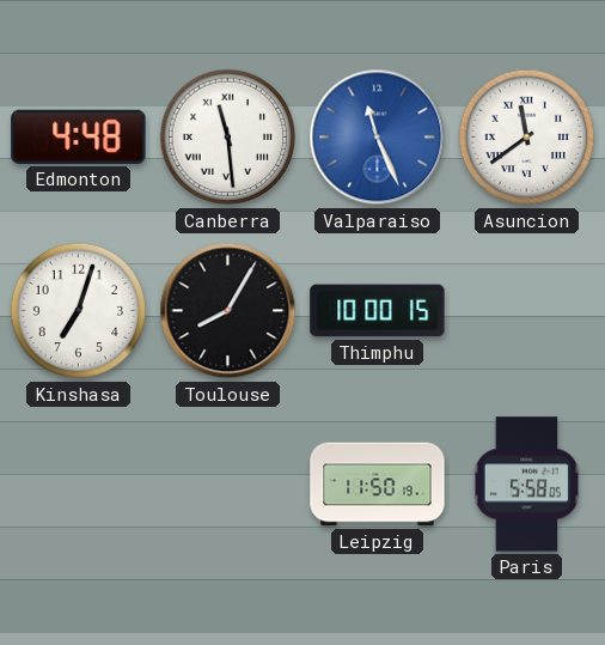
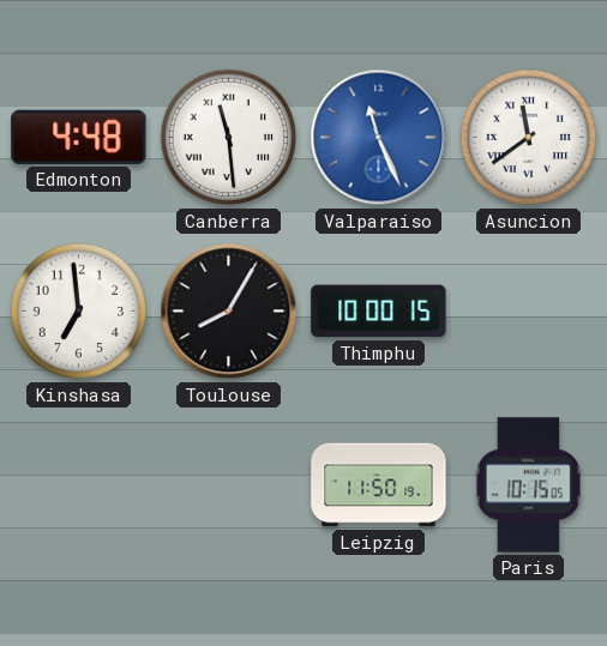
Kinshasa: 7:03 -> 6:59
Paris: 5:58 -> 10:15
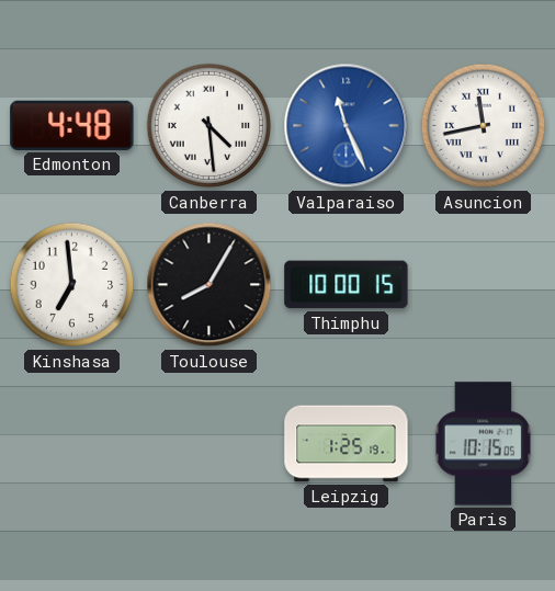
Canberra: 11:29 -> 4:29
Asuncion: 11:39 -> 11:43
Leipzig: 11:50 -> 1:25
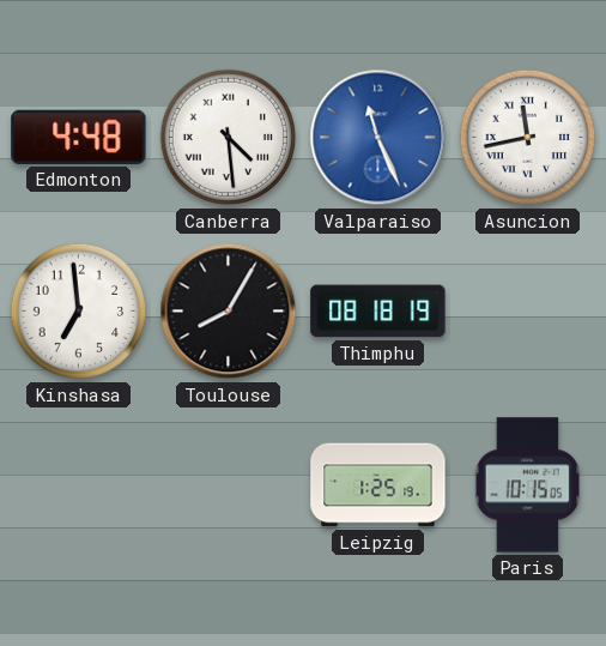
Thimphu: 10:00 -> 08:18
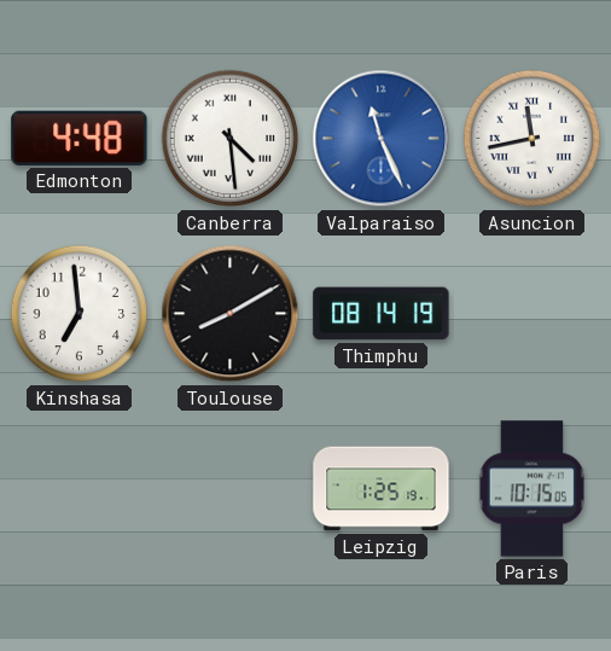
Toulouse: 8:05 -> 8:10
Thimphu: 08:18 -> 08:14
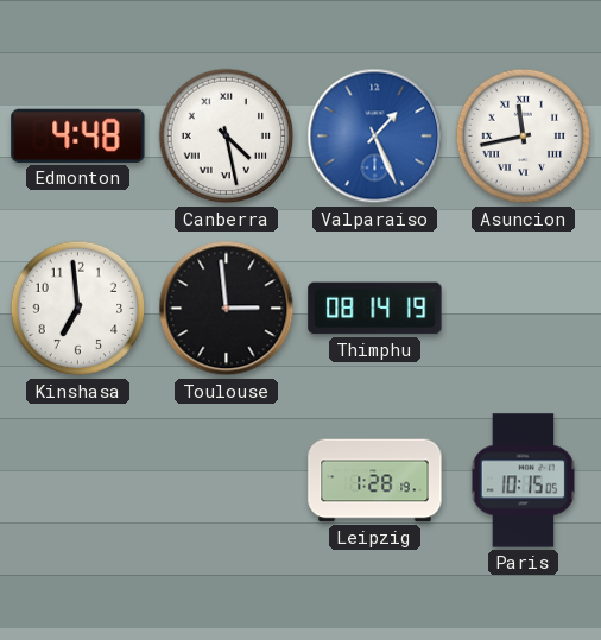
Canberra: 4:29 -> 4:28
Valparaiso: 11:26 -> 1:26
Toulouse: 8:10 -> 2:59
Leipzig: 1:25 -> 1:28
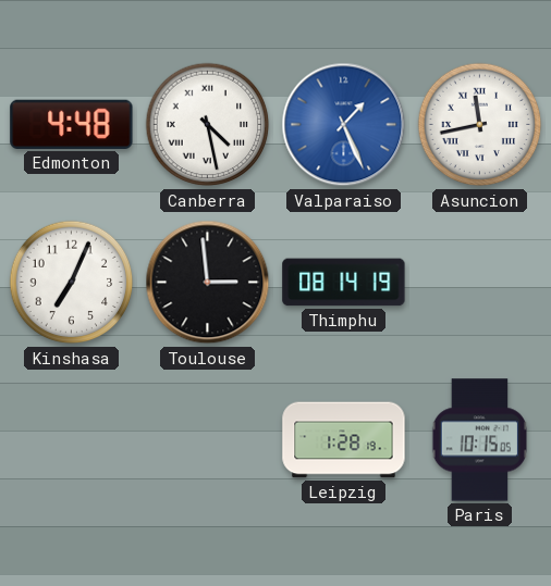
Kinshasa: 6:59 -> 7:04
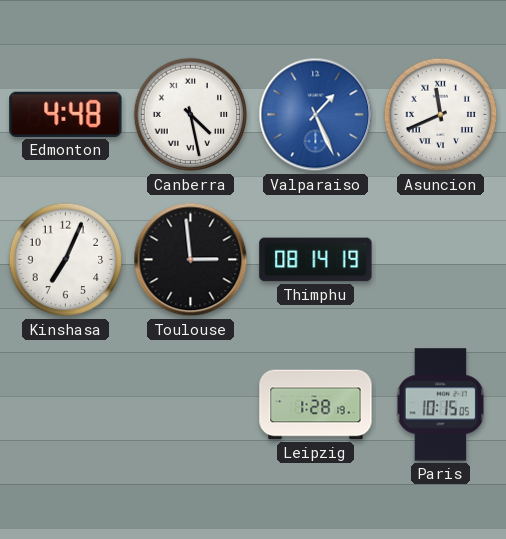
Asuncion: 11:43 -> 11:41
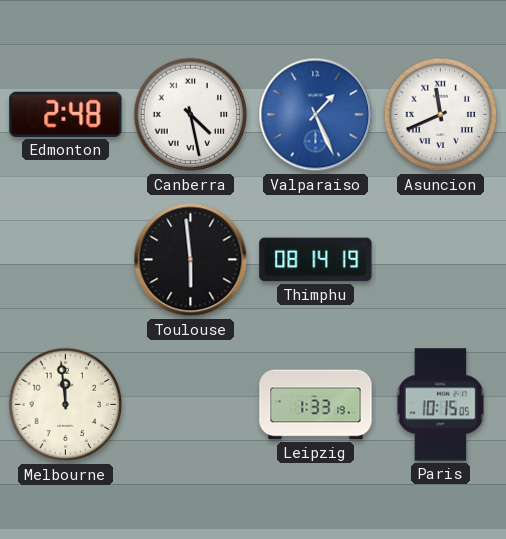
Edmonton: 4:48 -> 2:48
Kinshasa: 7:04 -> none
Toulouse: 2:59 -> 5:59
Melbourne: none -> 11:59
Leipzig: 1:28 -> 1:33
